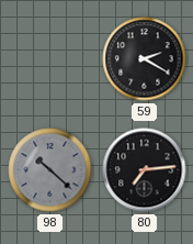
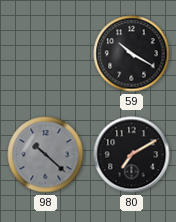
59: 2:20 -> 10:20
80: 7:14 -> 7:10
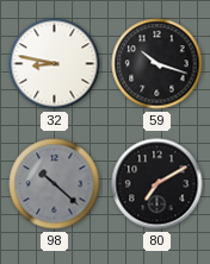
32: none -> 8:47
59: 10:20 -> 10:18
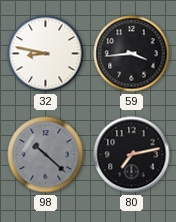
59: 10:18 -> 3:44
80: 7:10 -> 7:13
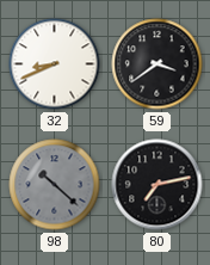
32: 8:47 -> 8:41
59: 3:44 -> 3:39
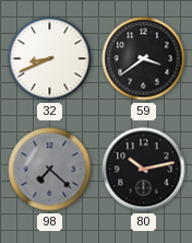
98: 10:22 -> 7:22
80: 7:13 -> 10:13
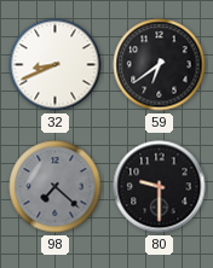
59: 3:39 -> 6:39
80: 10:13 -> 9:30
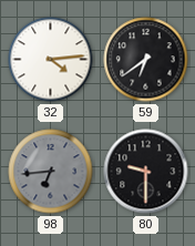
32: 8:41 -> 4:14
98: 7:22 -> 6:44
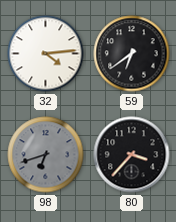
98: 6:44 -> 6:42
80: 9:30 -> 3:37
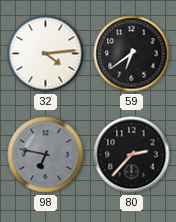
98: 6:42 -> 6:47
80: 3:37 -> 2:37
